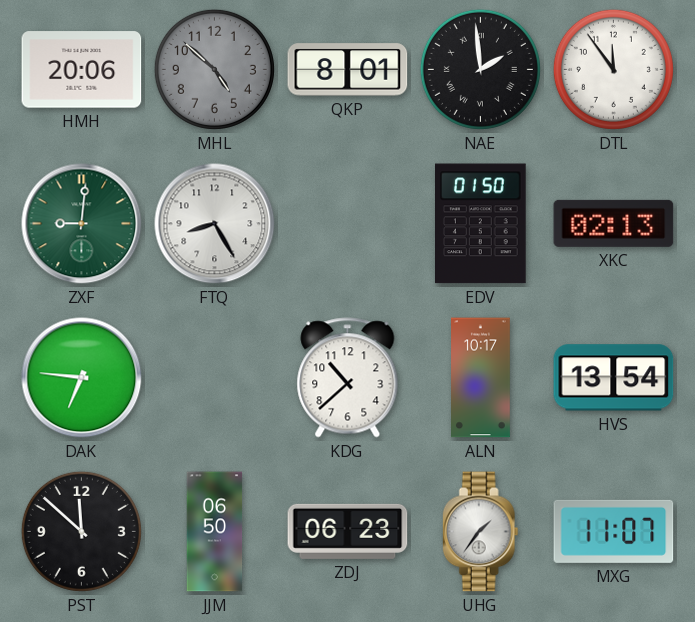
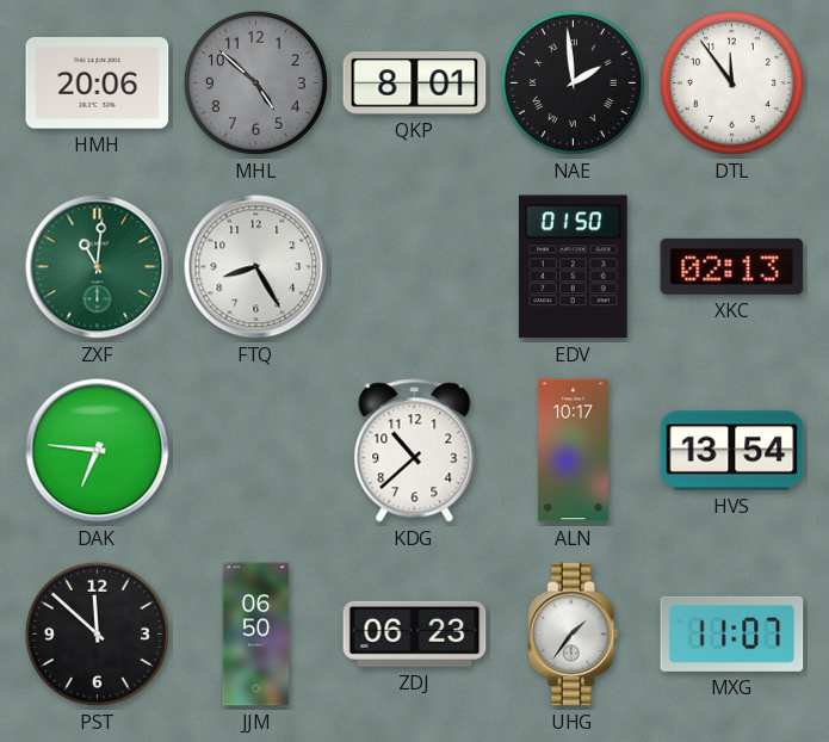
ZXF: 9:01 -> 11:01
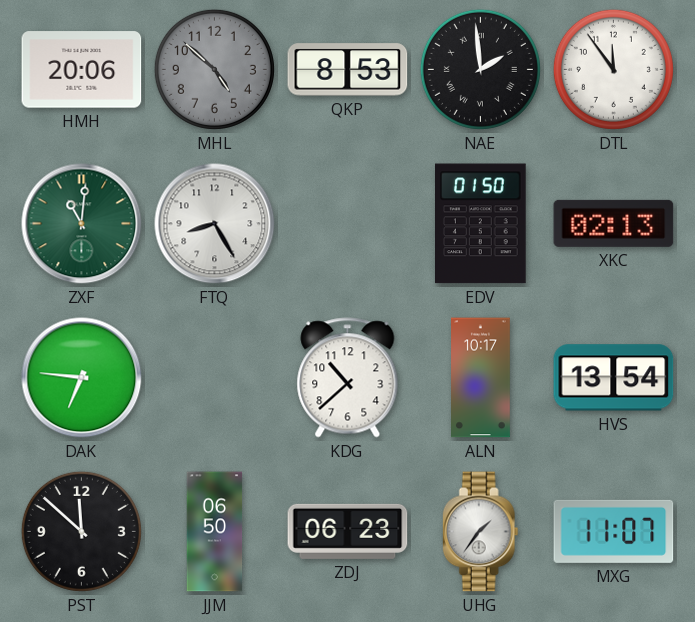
QKP: 8:01 -> 8:53
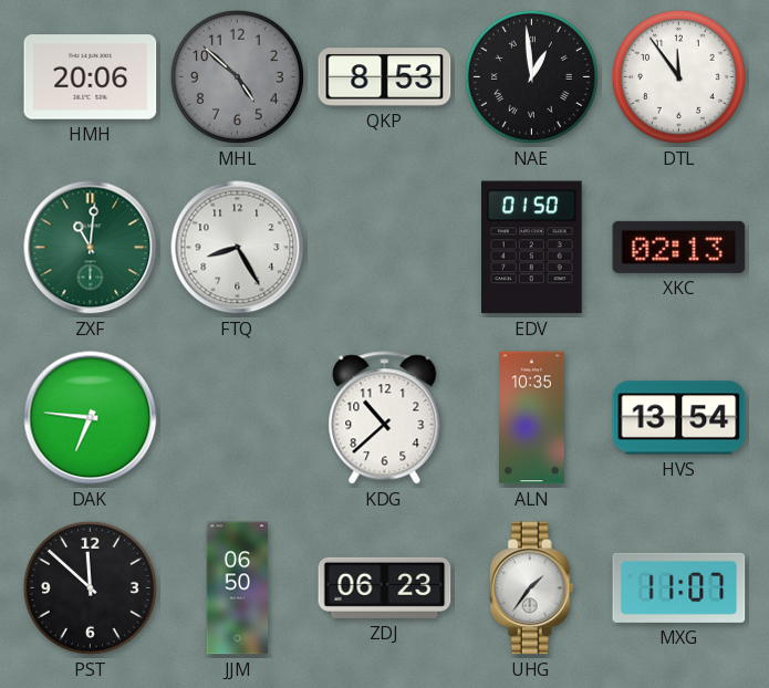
NAE: 1:59 -> 12:59
ALN: 10:17 -> 10:35
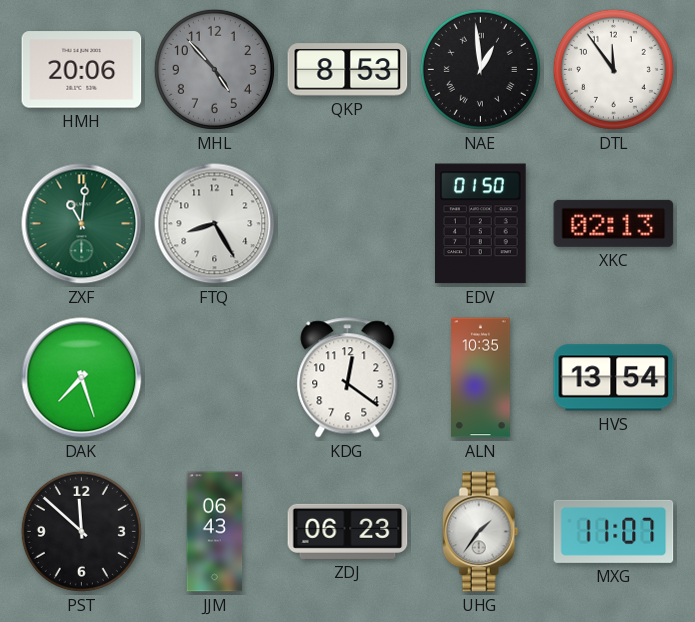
MHL: 4:52 -> 4:53
DAK: 6:46 -> 7:27
KDG: 10:38 -> 12:21
JJM: 06:50 -> 06:43
